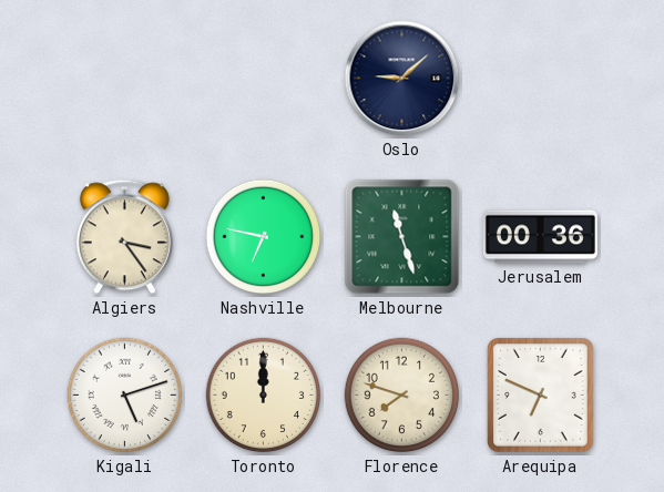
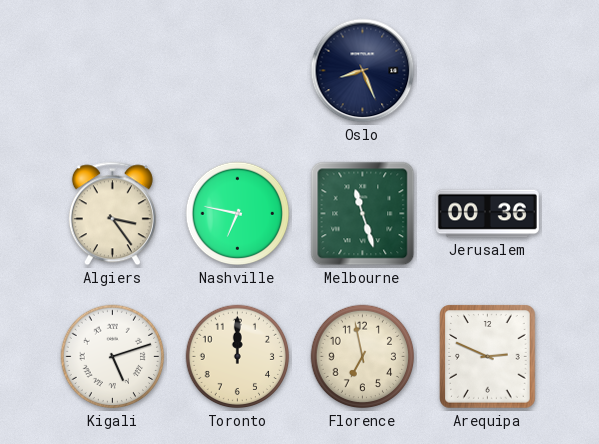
Oslo: 9:08 -> 8:26
Florence: 7:48 -> 6:58
Arequipa: 6:49 -> 2:49
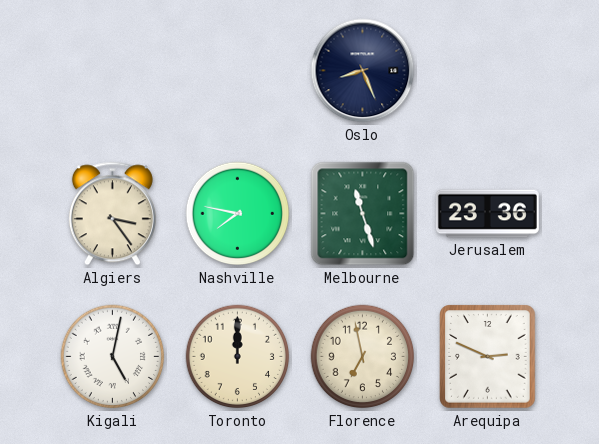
Nashville: 6:47 -> 7:47
Jerusalem: 00:36 -> 23:36
Kigali: 5:12 -> 5:02
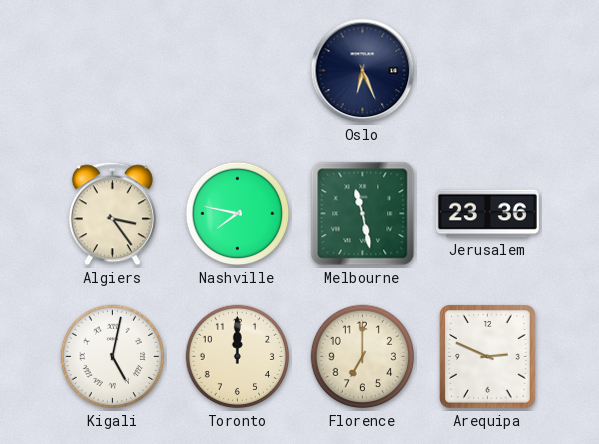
Oslo: 8:26 -> 6:26
Melbourne: 11:27 -> 11:28
Florence: 6:58 -> 7:00
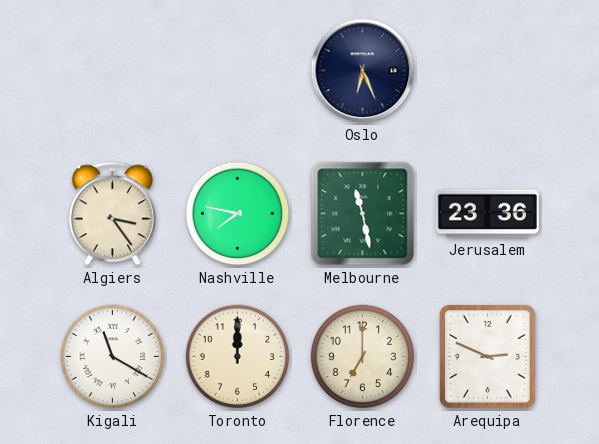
Kigali: 5:02 -> 11:20
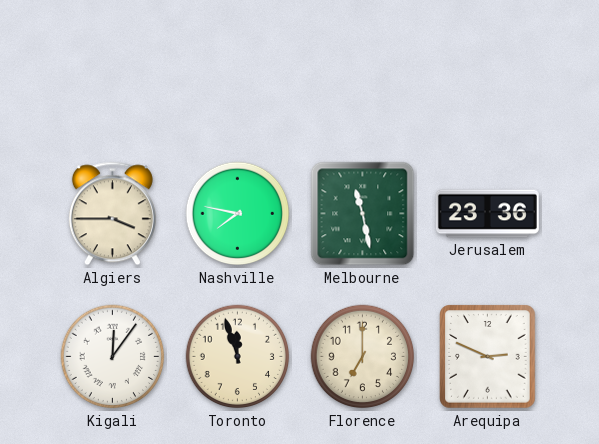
Oslo: 6:26 -> none
Algiers: 3:24 -> 3:45
Kigali: 11:20 -> 12:06
Toronto: 12:00 -> 11:57
